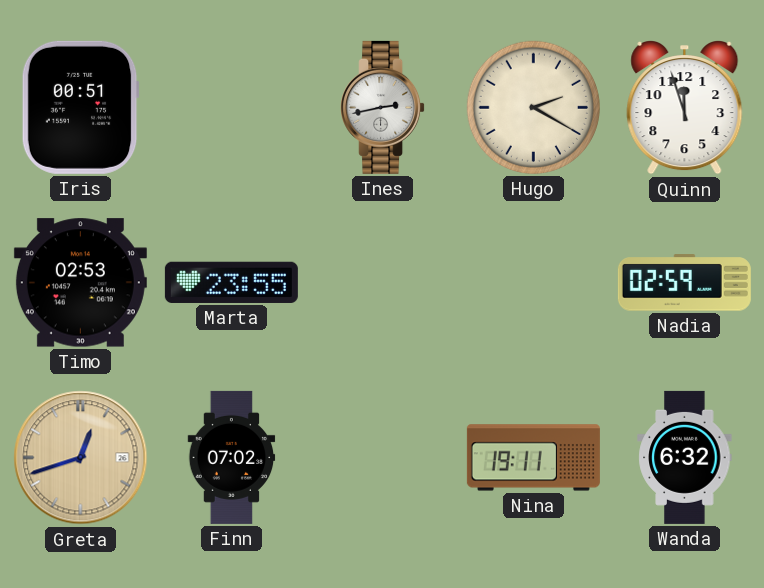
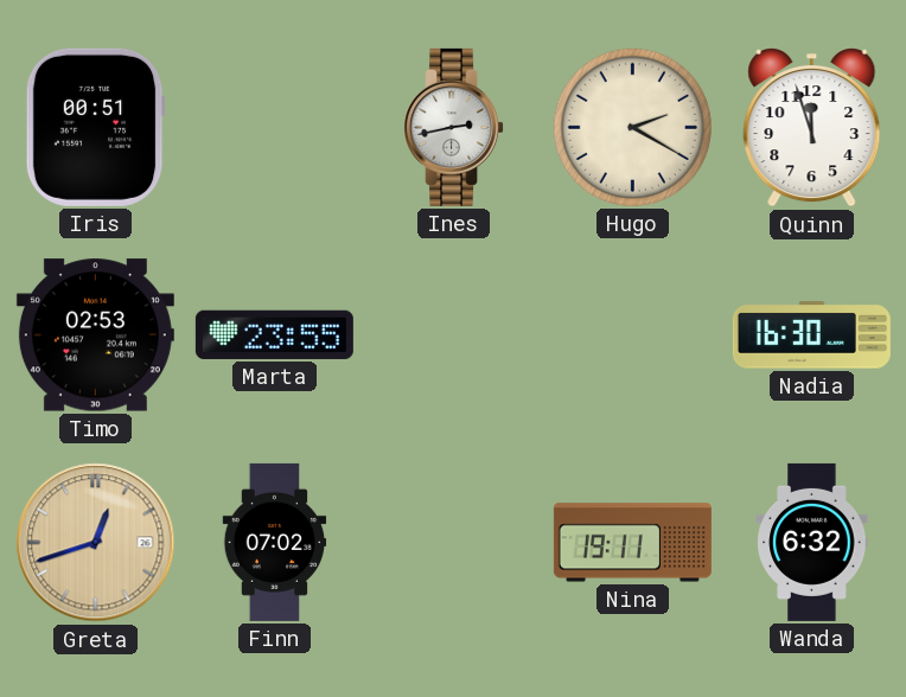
Nadia: 02:59 -> 16:30
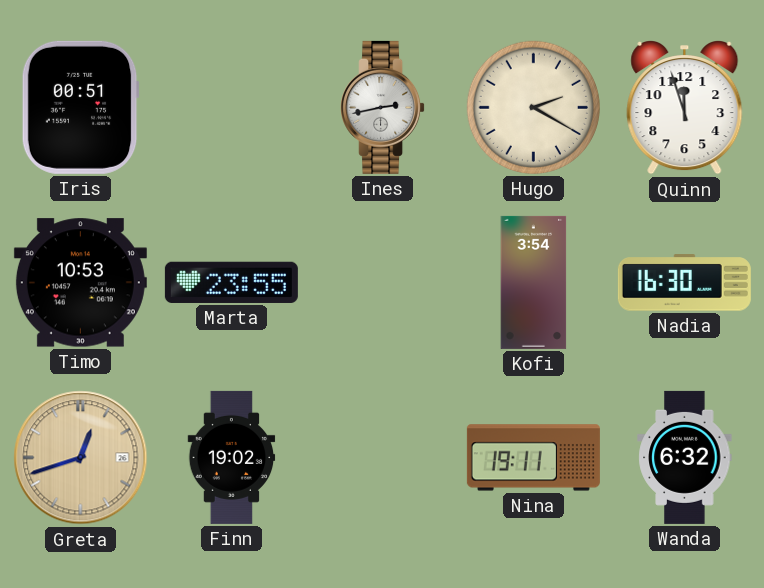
Timo: 02:53 -> 10:53
Kofi: none -> 3:54
Finn: 07:02 -> 19:02
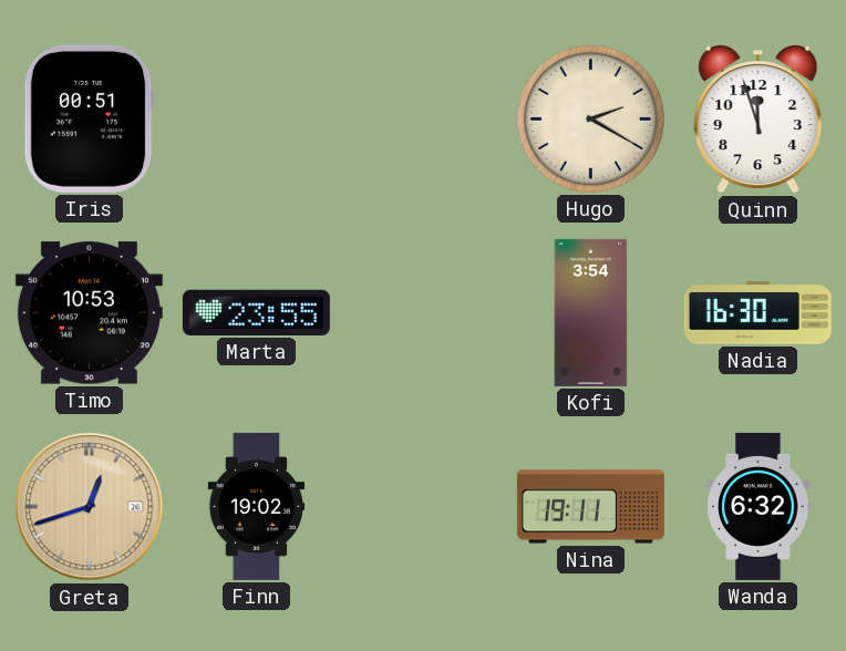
Ines: 2:43 -> none
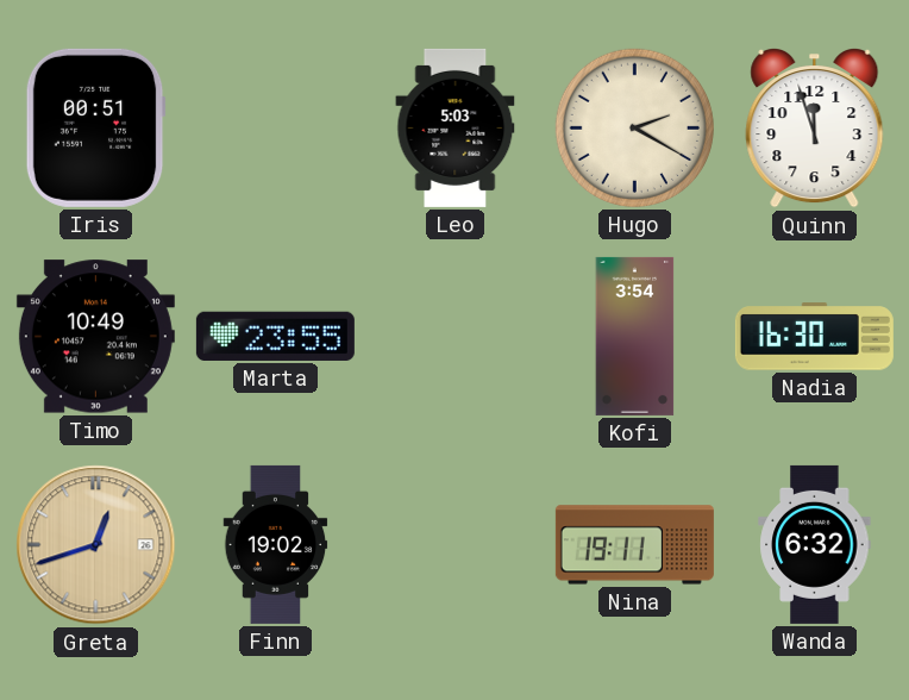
Leo: none -> 5:03
Timo: 10:53 -> 10:49
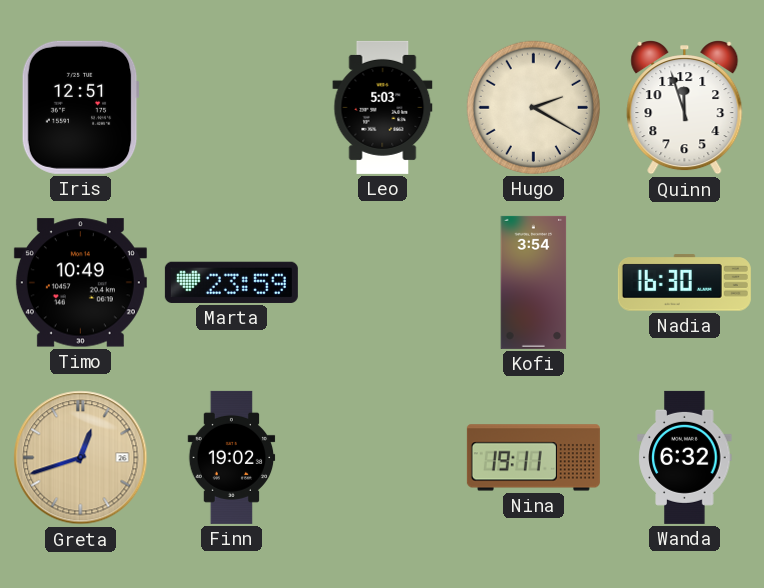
Iris: 00:51 -> 12:51
Marta: 23:55 -> 23:59
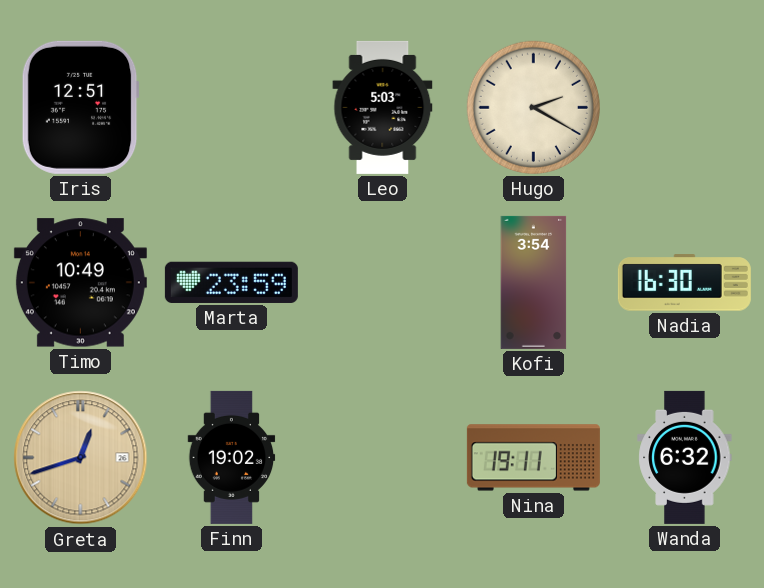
Quinn: 11:57 -> none
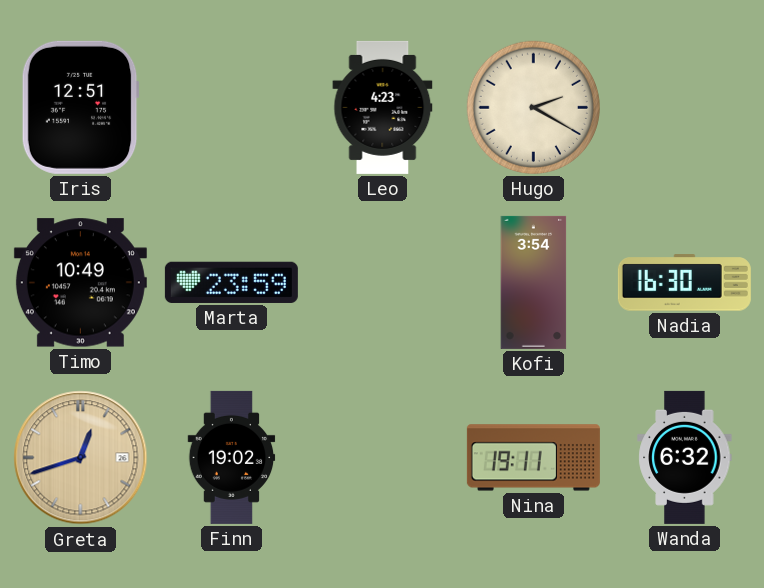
Leo: 5:03 -> 4:23
